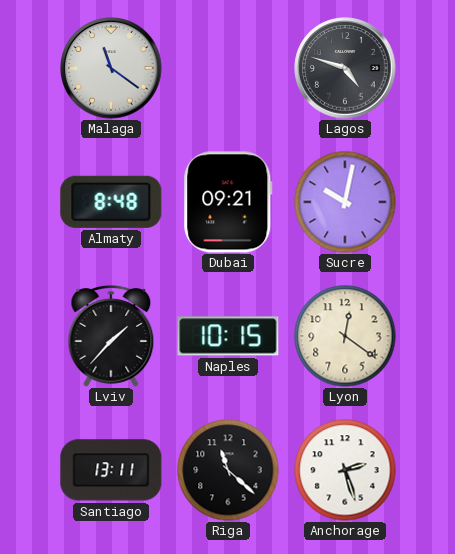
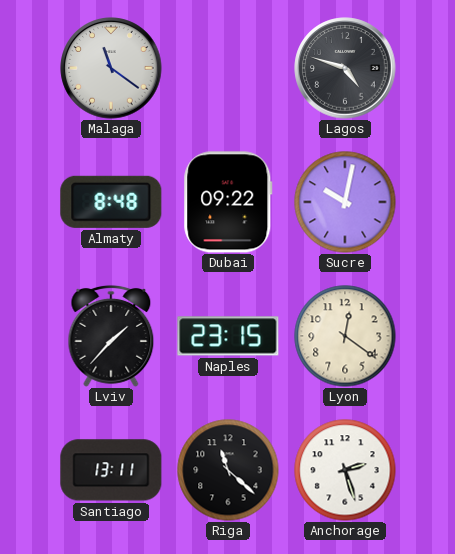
Dubai: 09:21 -> 09:22
Naples: 10:15 -> 23:15
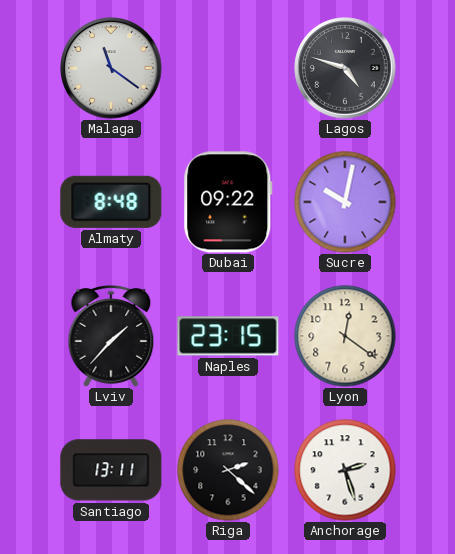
Riga: 11:22 -> 2:22
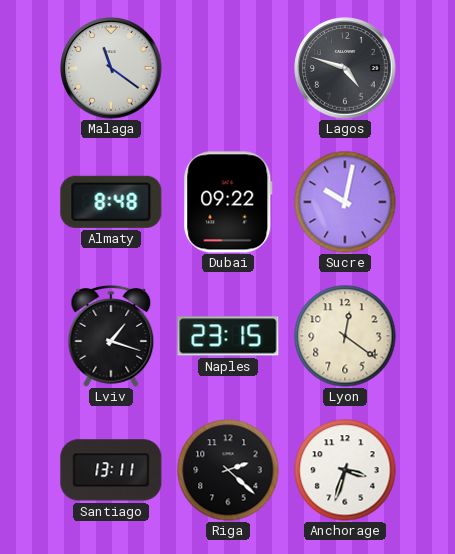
Lviv: 1:37 -> 1:18
Anchorage: 2:27 -> 3:33
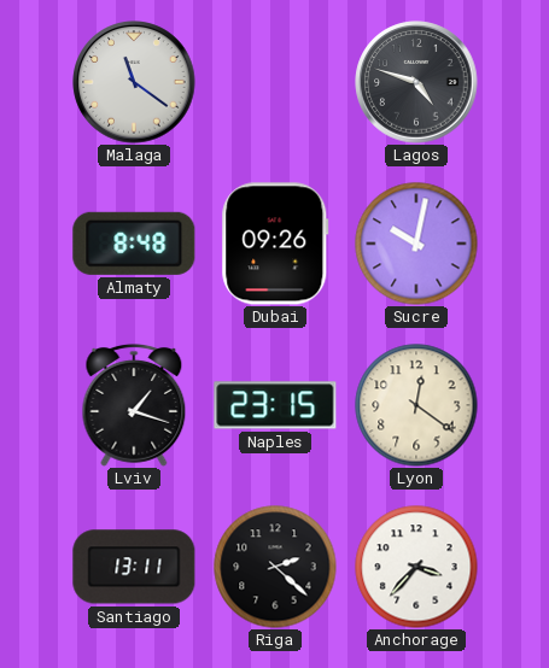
Dubai: 09:22 -> 09:26
Anchorage: 3:33 -> 3:37
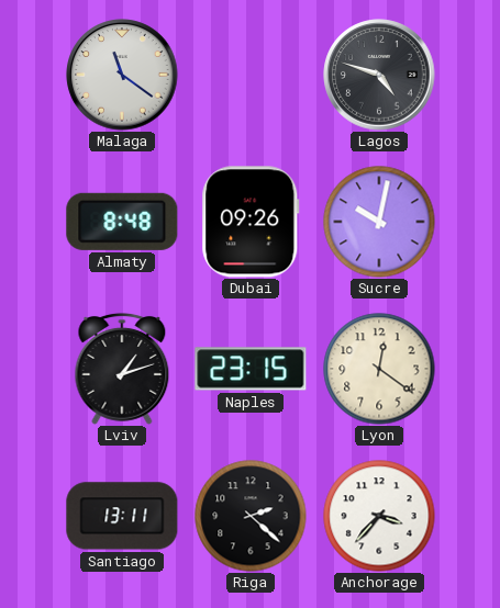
Lviv: 1:18 -> 1:12
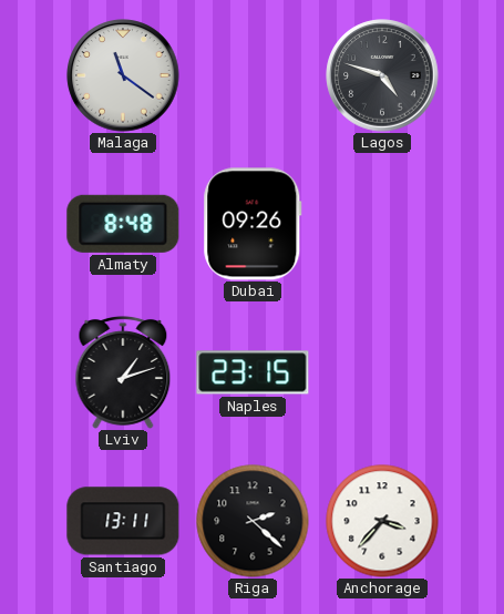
Sucre: 10:02 -> none
Lyon: 12:21 -> none
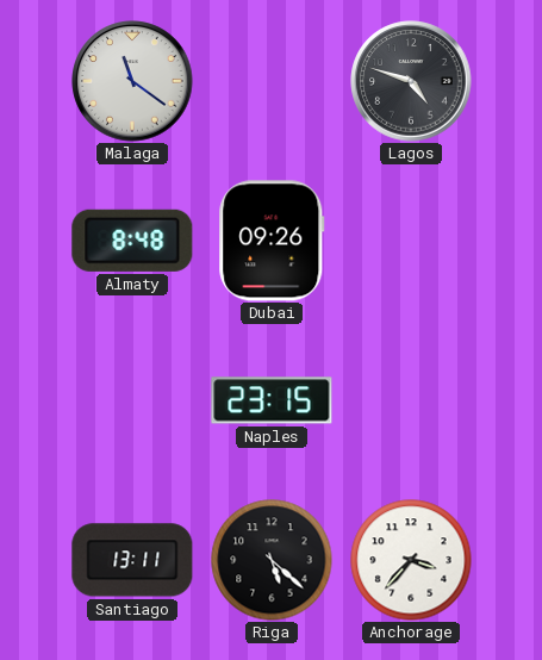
Lviv: 1:12 -> none
Riga: 2:22 -> 5:22
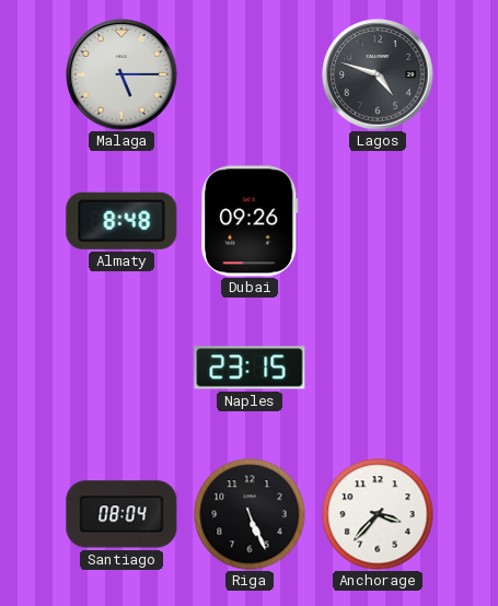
Malaga: 11:21 -> 5:15
Santiago: 13:11 -> 08:04
Riga: 5:22 -> 5:26
